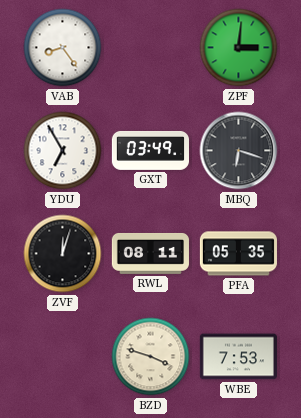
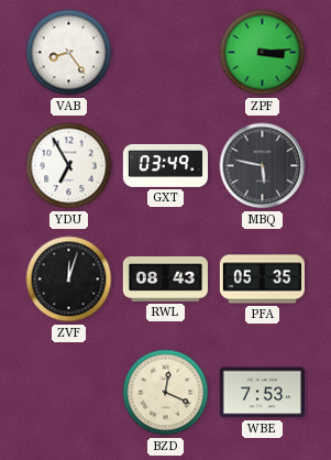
ZPF: 3:01 -> 3:14
MBQ: 6:18 -> 5:47
RWL: 08:11 -> 08:43
BZD: 3:48 -> 12:19
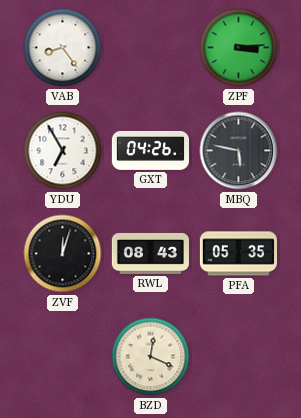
GXT: 03:49 -> 04:26
WBE: 7:53 -> none
